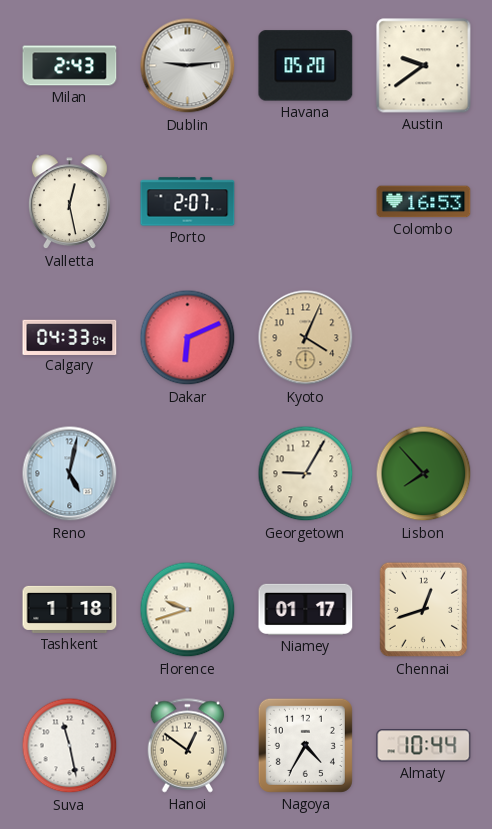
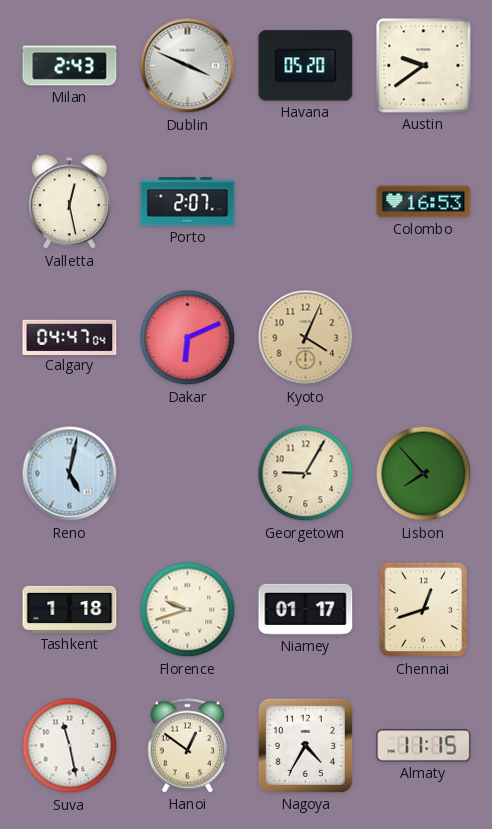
Dublin: 9:14 -> 3:49
Calgary: 04:33 -> 04:47
Almaty: 10:44 -> 11:15
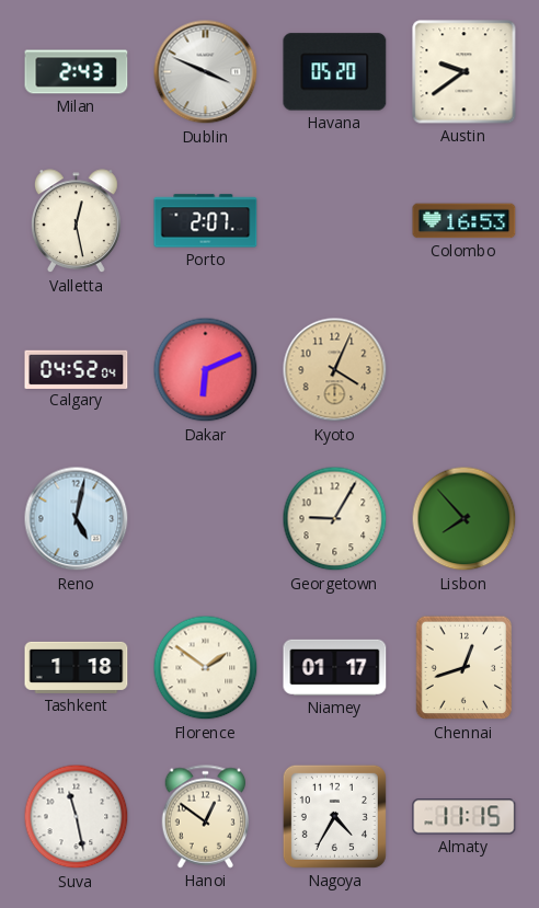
Calgary: 04:47 -> 04:52
Florence: 9:42 -> 1:51
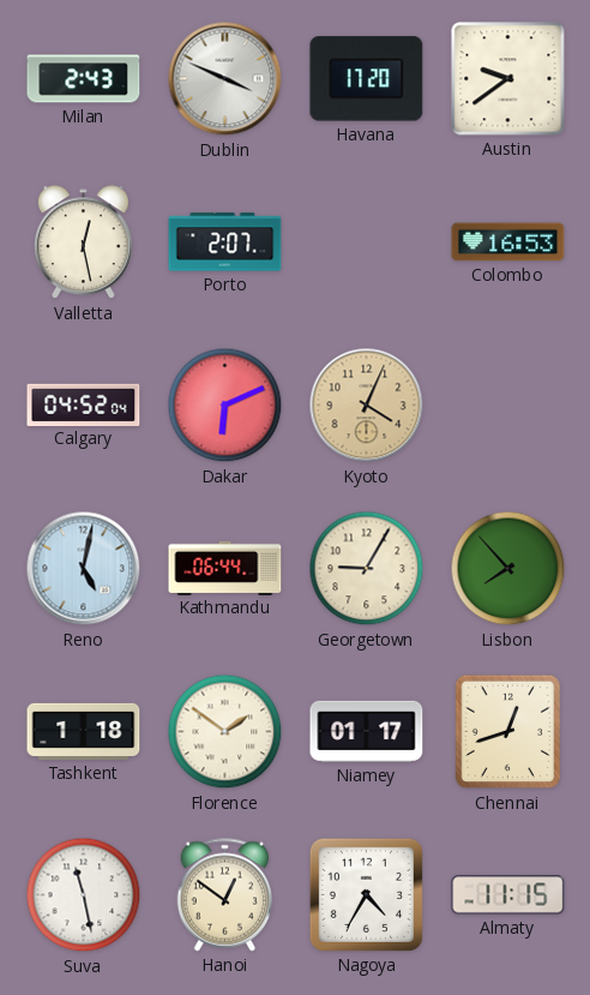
Havana: 05:20 -> 17:20
Kathmandu: none -> 06:44
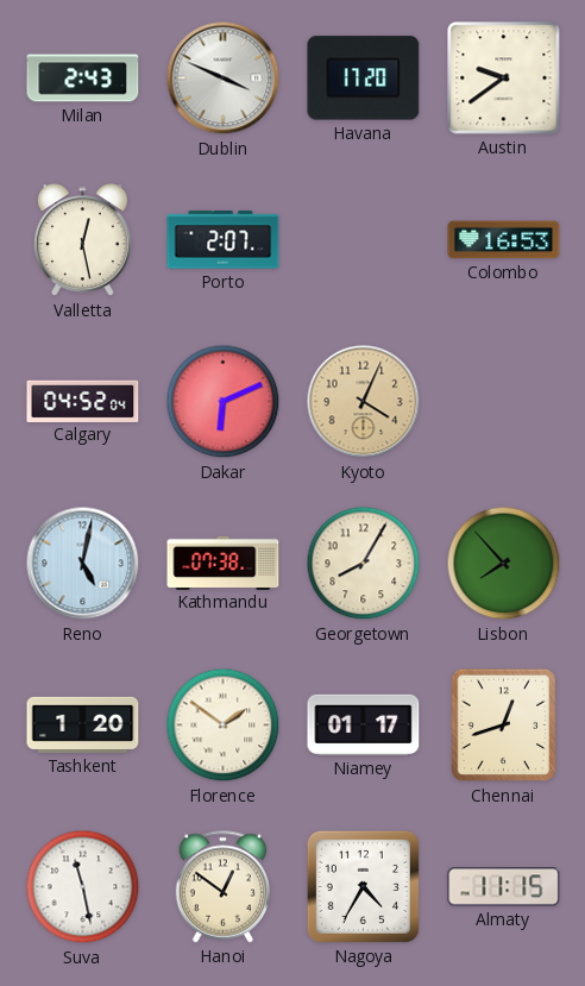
Kathmandu: 06:44 -> 07:38
Georgetown: 9:05 -> 8:05
Tashkent: 1:18 -> 1:20
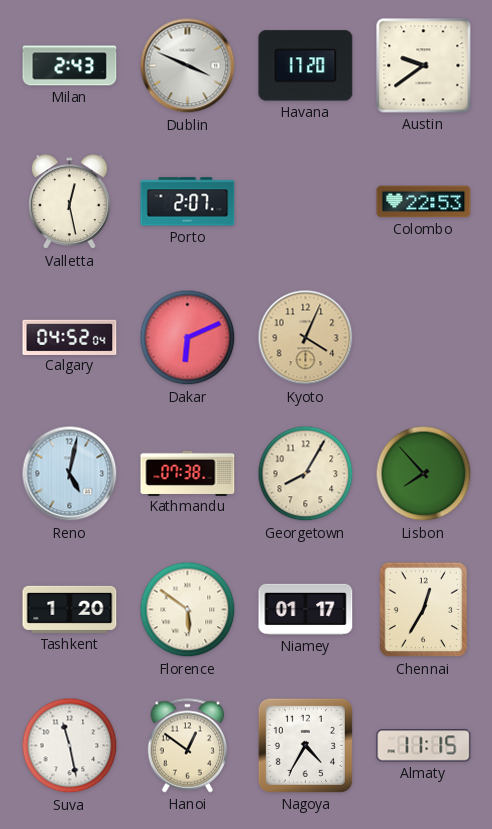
Colombo: 16:53 -> 22:53
Florence: 1:51 -> 5:51
Chennai: 12:42 -> 12:35
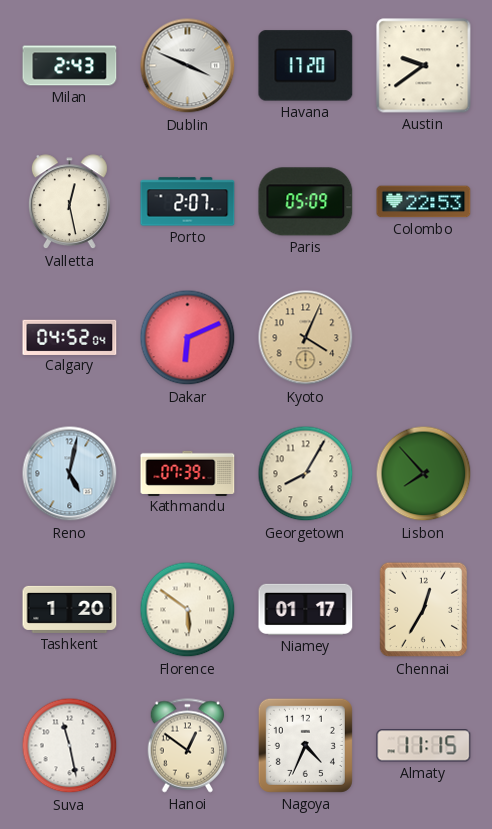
Paris: none -> 05:09
Kathmandu: 07:38 -> 07:39
Nagoya: 4:35 -> 4:34
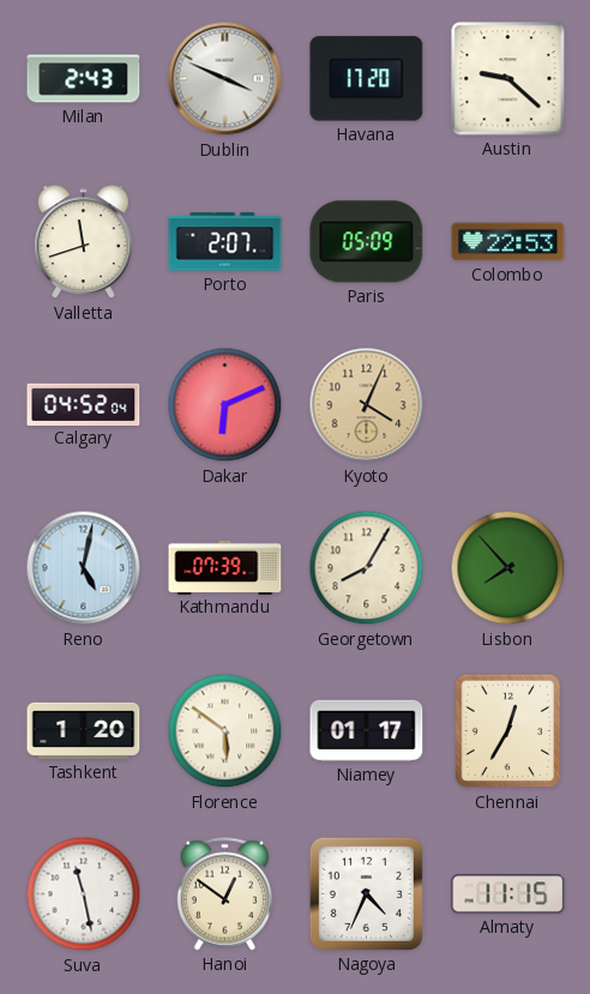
Austin: 9:39 -> 9:22
Valletta: 12:28 -> 11:42
